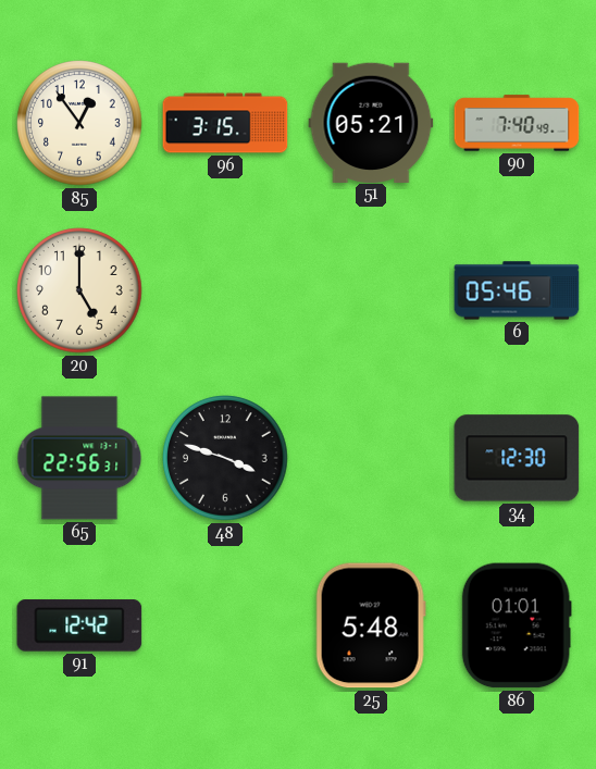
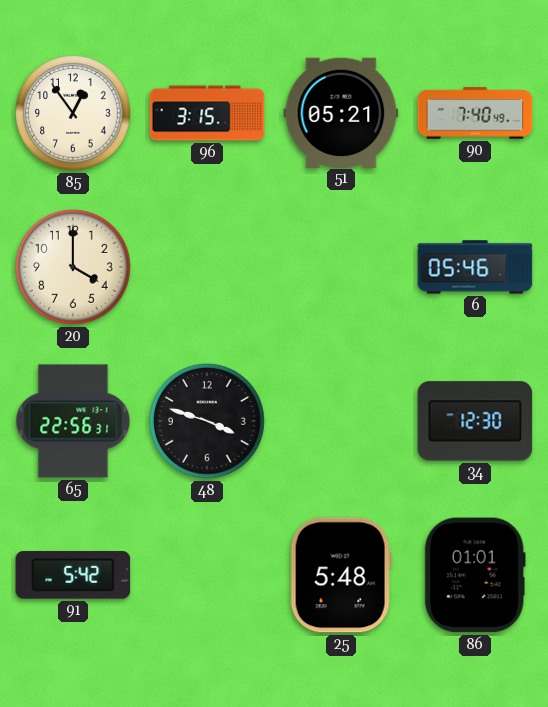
20: 5:00 -> 4:00
91: 12:42 -> 5:42
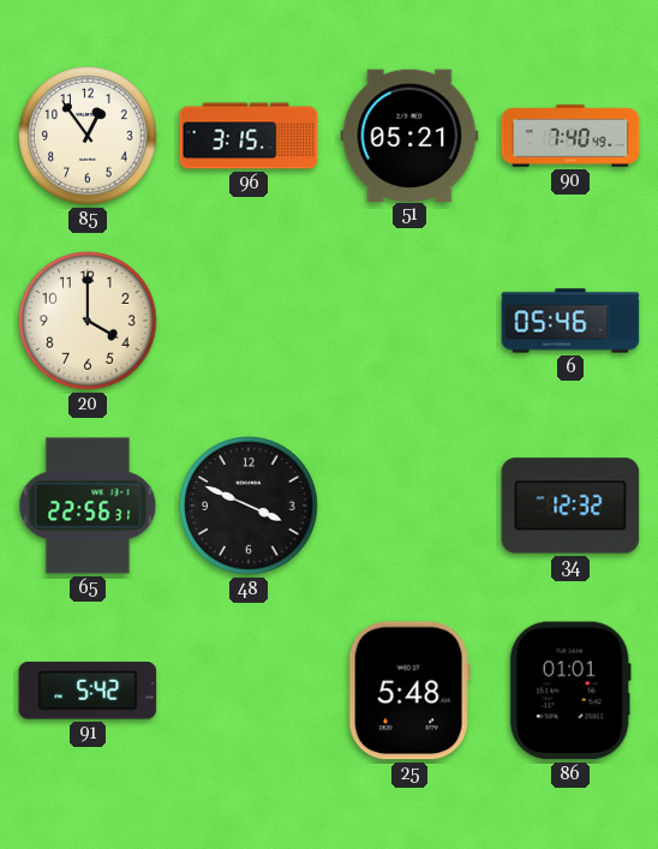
48: 3:48 -> 3:49
34: 12:30 -> 12:32
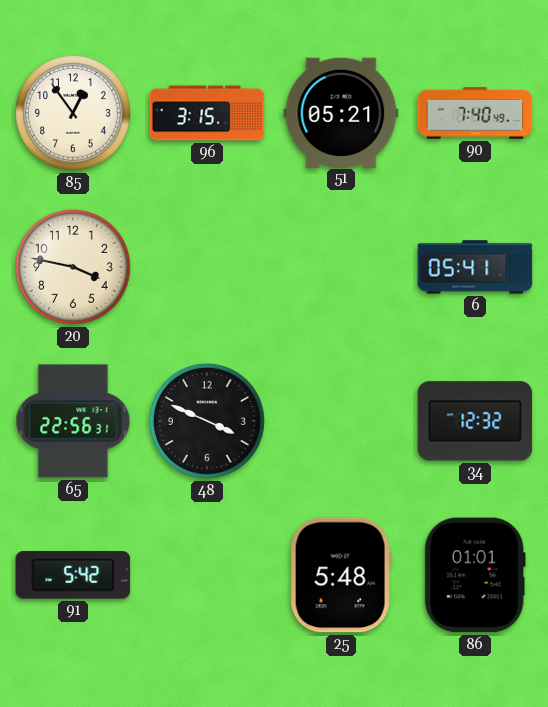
20: 4:00 -> 3:47
6: 05:46 -> 05:41
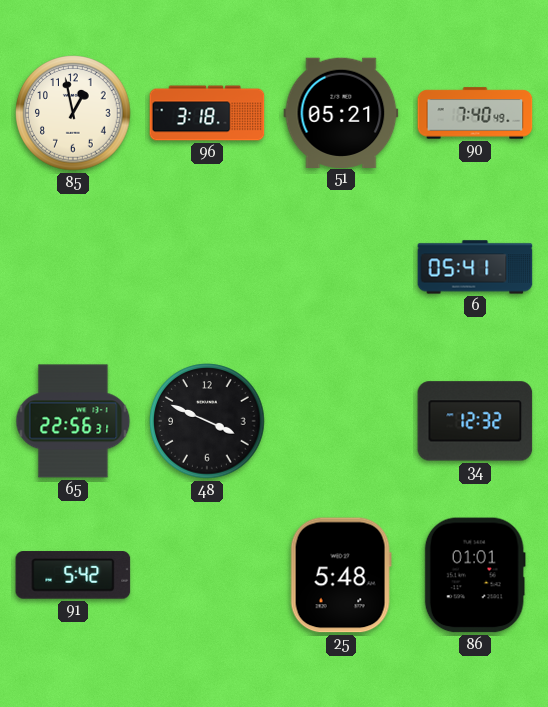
85: 12:54 -> 12:58
96: 3:15 -> 3:18
20: 3:47 -> none
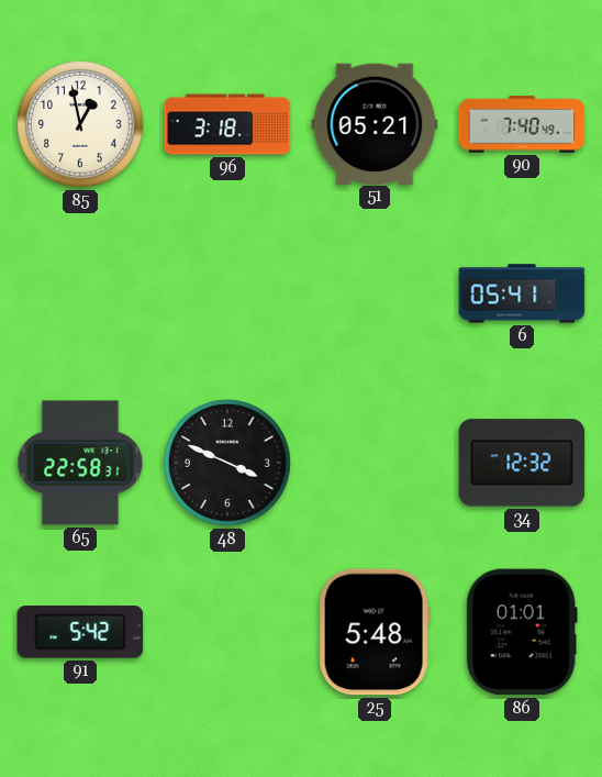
65: 22:56 -> 22:58
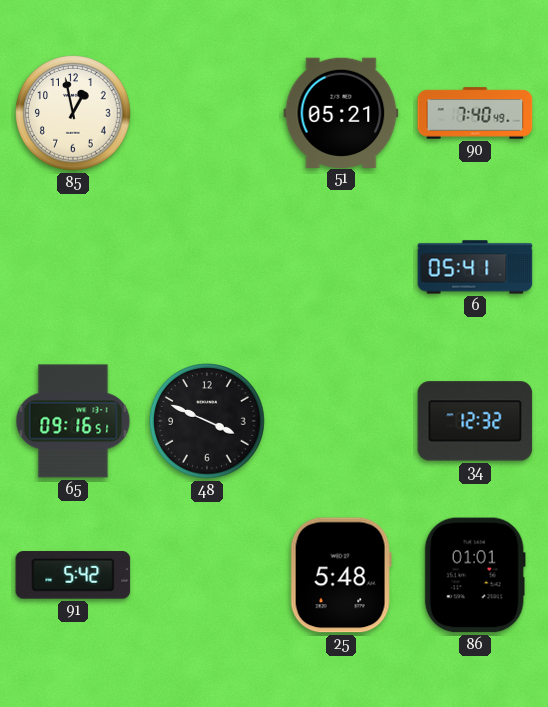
96: 3:18 -> none
65: 22:58 -> 09:16
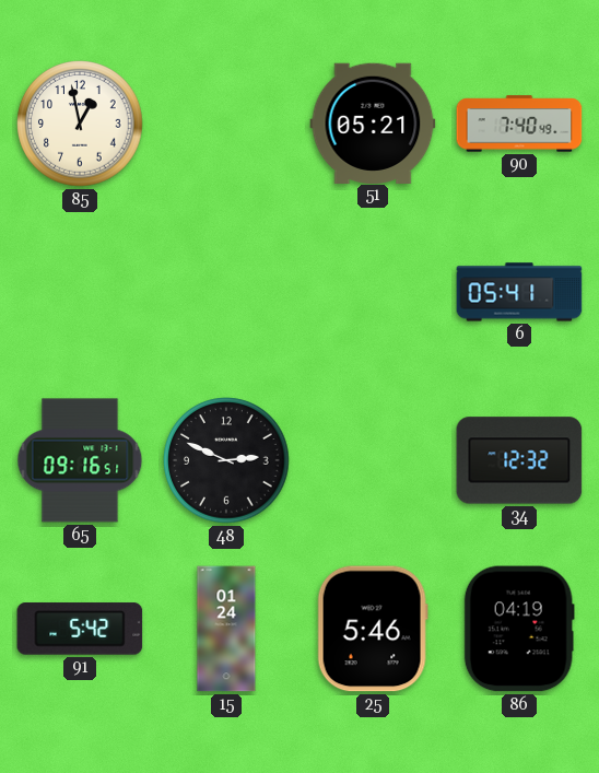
48: 3:49 -> 2:49
15: none -> 01:24
25: 5:48 -> 5:46
86: 01:01 -> 04:19
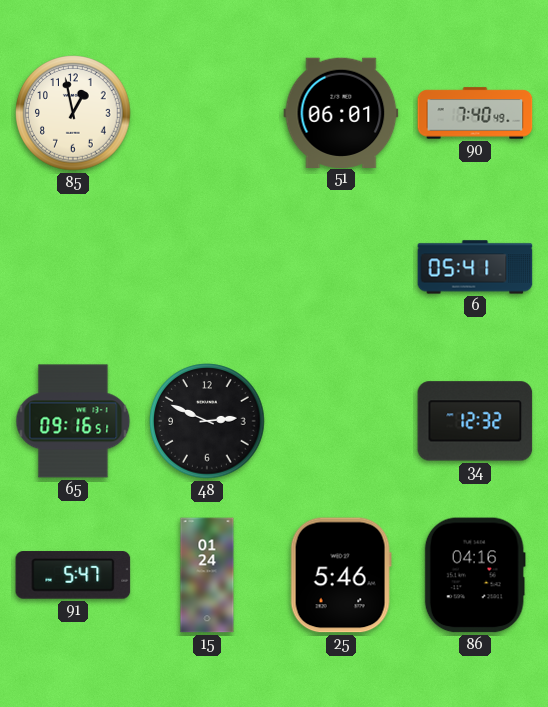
51: 05:21 -> 06:01
91: 5:42 -> 5:47
86: 04:19 -> 04:16
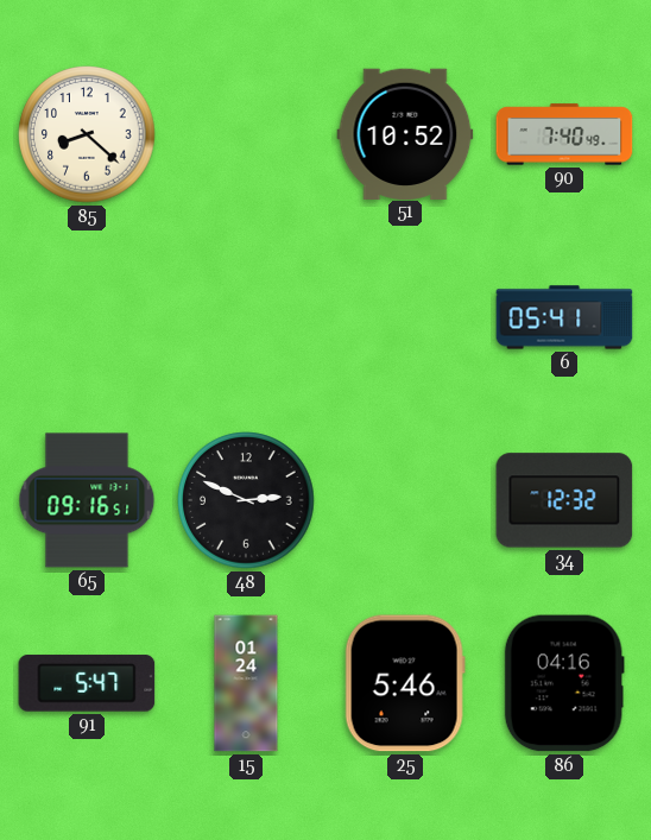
85: 12:58 -> 8:22
51: 06:01 -> 10:52
